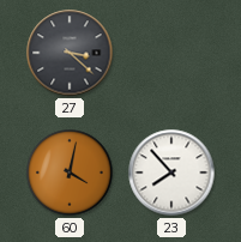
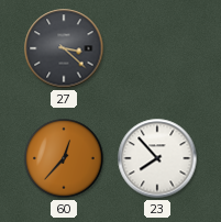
60: 4:02 -> 12:37
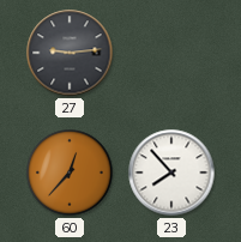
27: 3:22 -> 9:14
